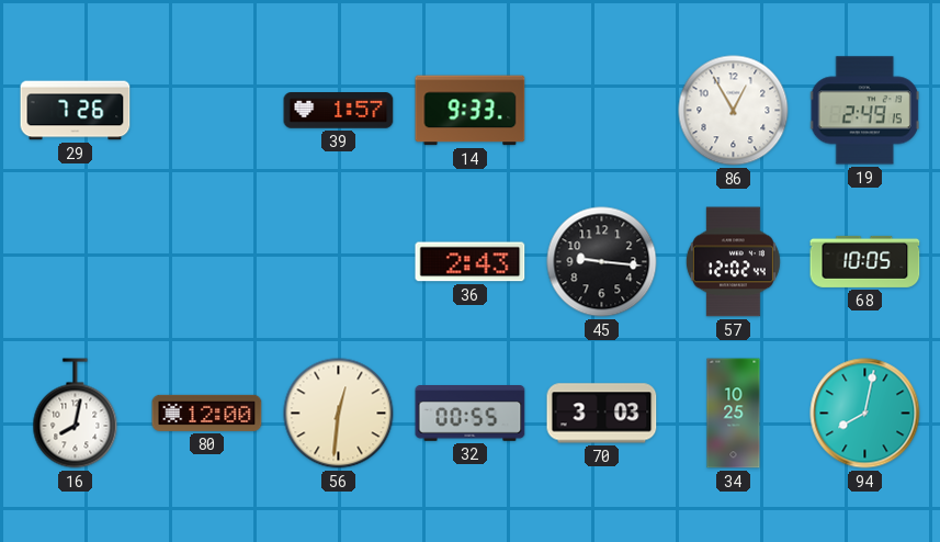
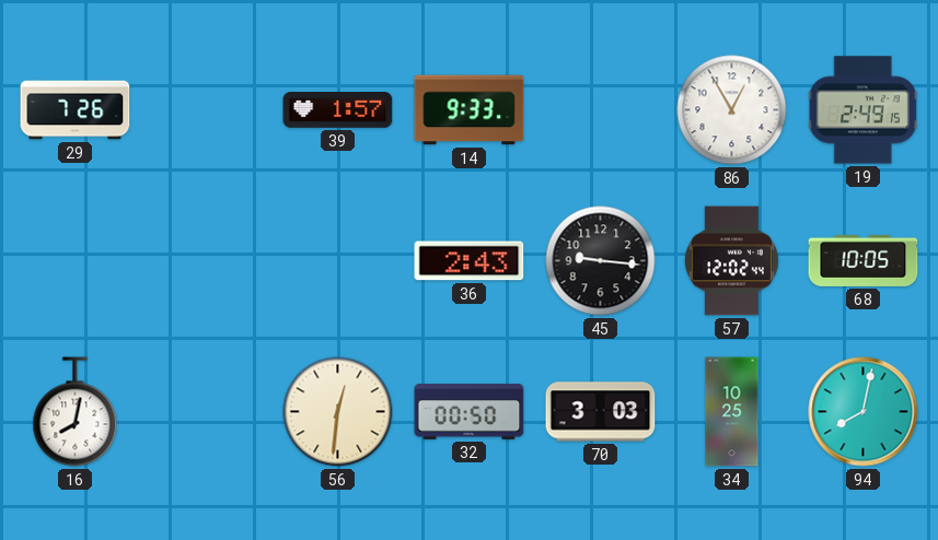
80: 12:00 -> none
32: 00:55 -> 00:50
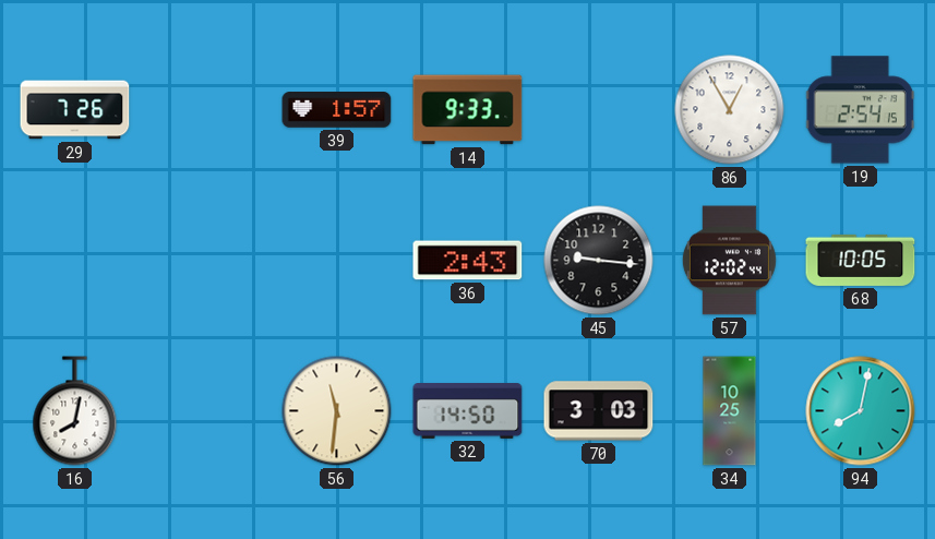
19: 2:49 -> 2:54
56: 12:31 -> 11:31
32: 00:50 -> 14:50
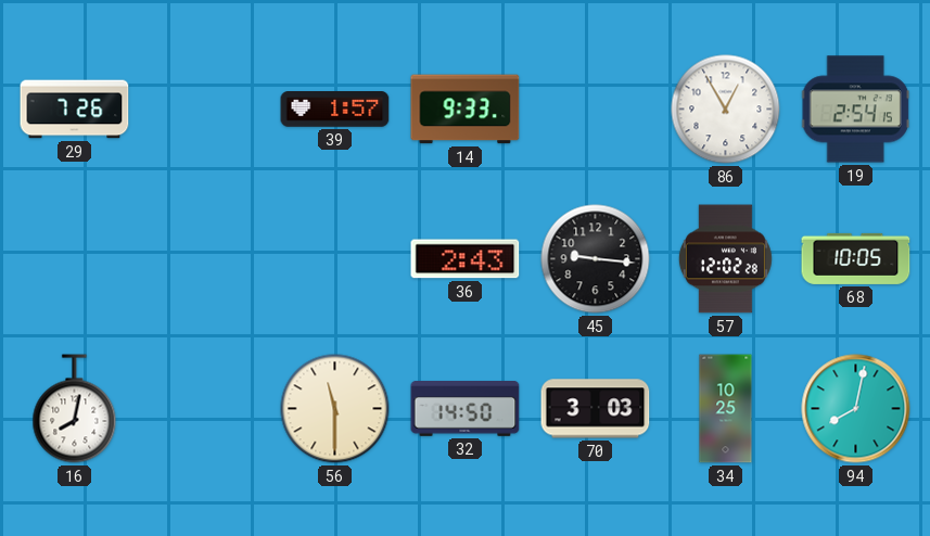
57: 12:02:44 -> 12:02:28
56: 11:31 -> 11:30
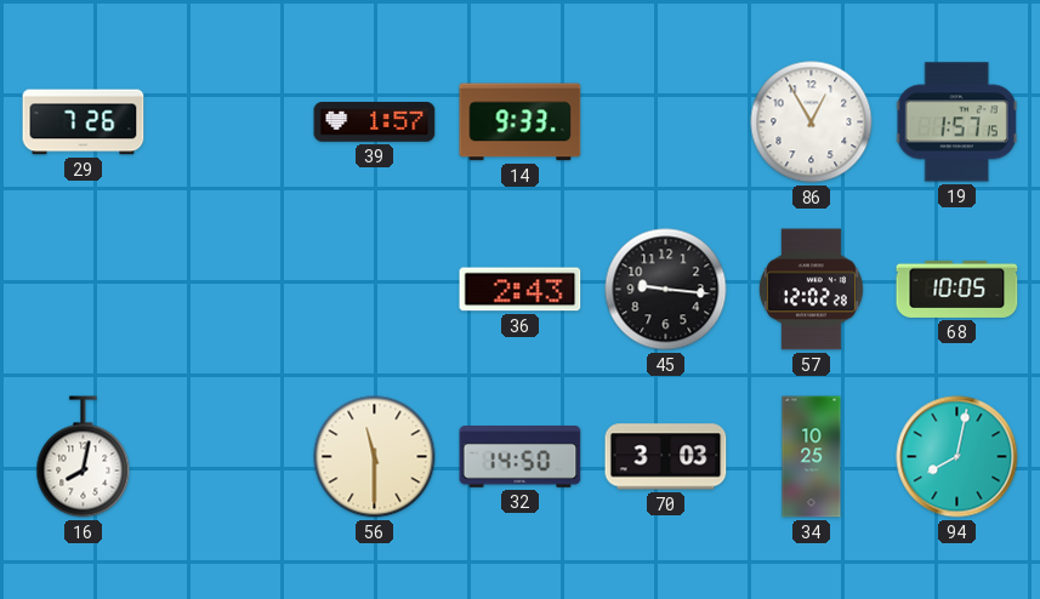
19: 2:54 -> 1:57
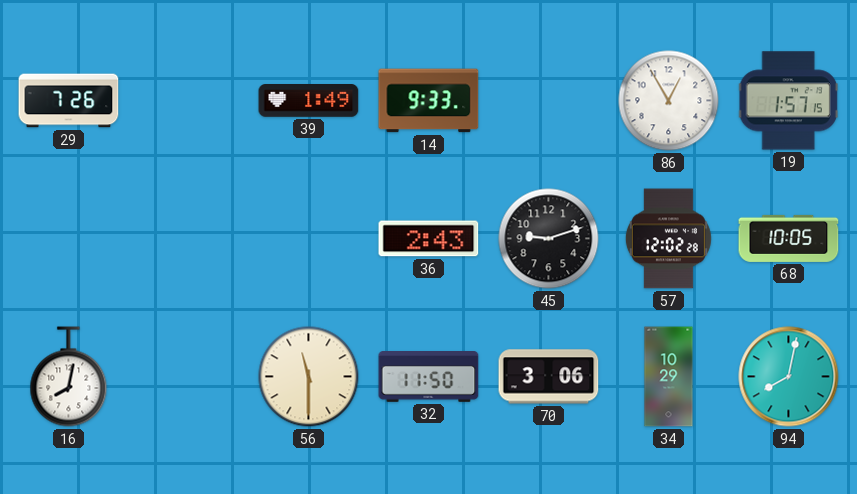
39: 1:57 -> 1:49
45: 9:16 -> 9:12
32: 14:50 -> 11:50
70: 3:03 -> 3:06
34: 10:25 -> 10:29
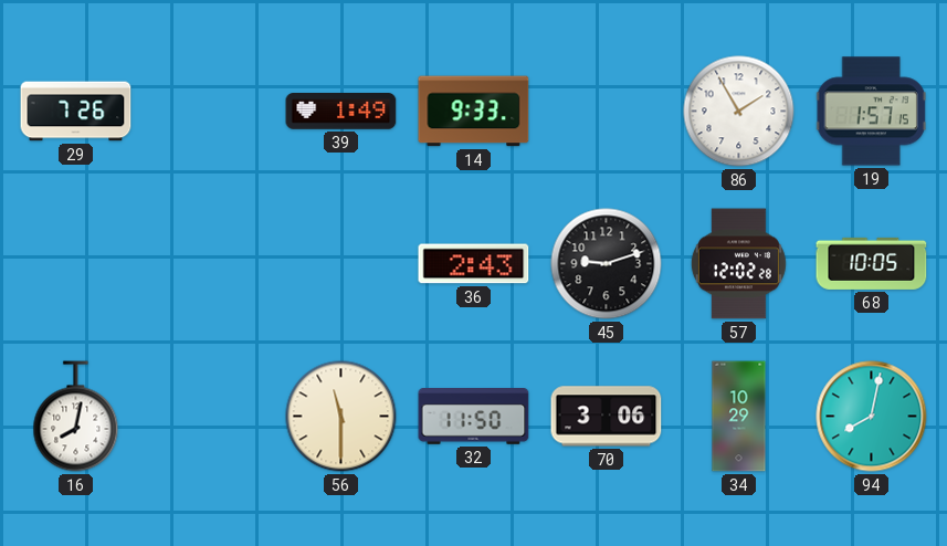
86: 12:55 -> 1:55
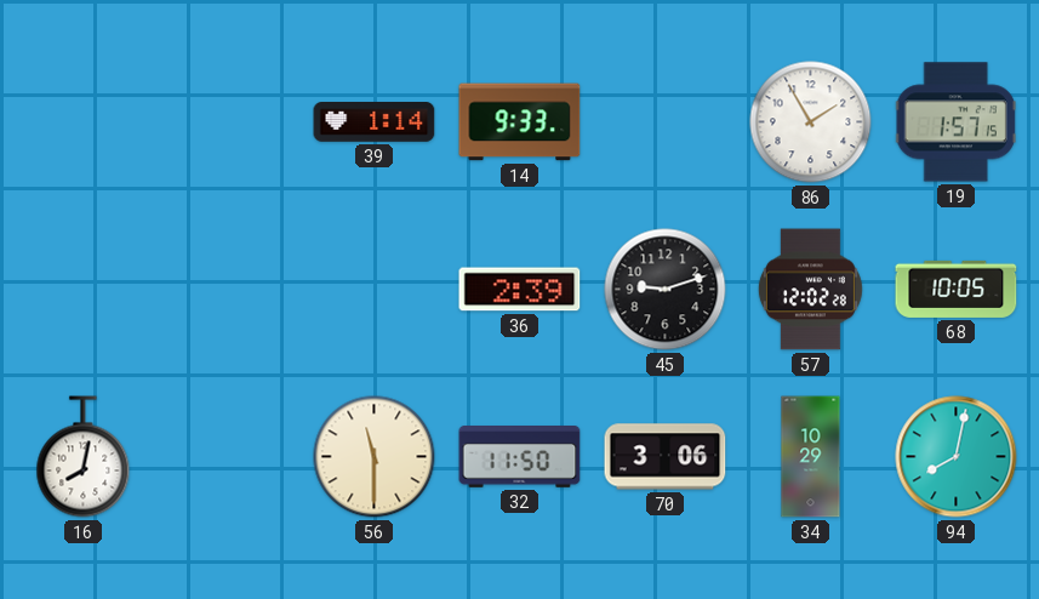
29: 7:26 -> none
39: 1:49 -> 1:14
36: 2:43 -> 2:39
